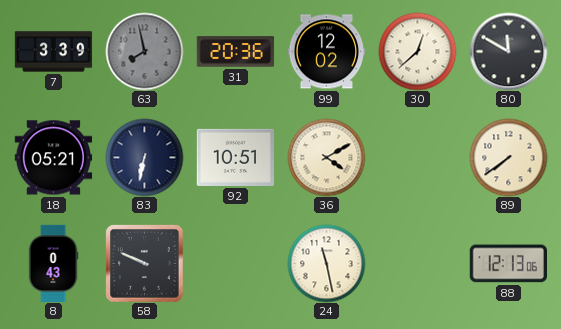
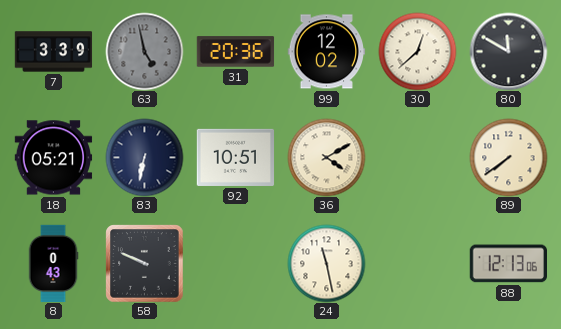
63: 7:58 -> 4:58
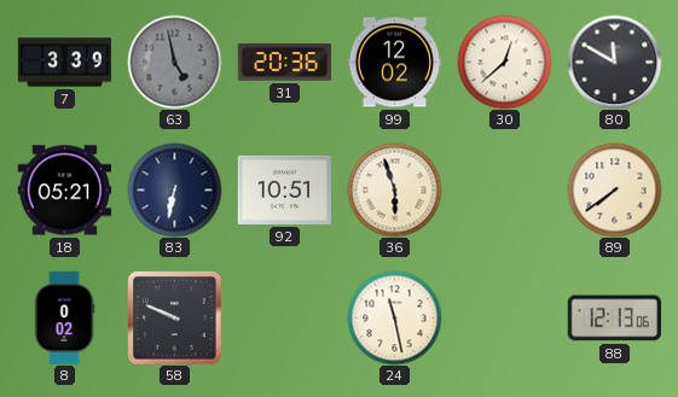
36: 4:10 -> 5:57
8: 0:43 -> 0:02
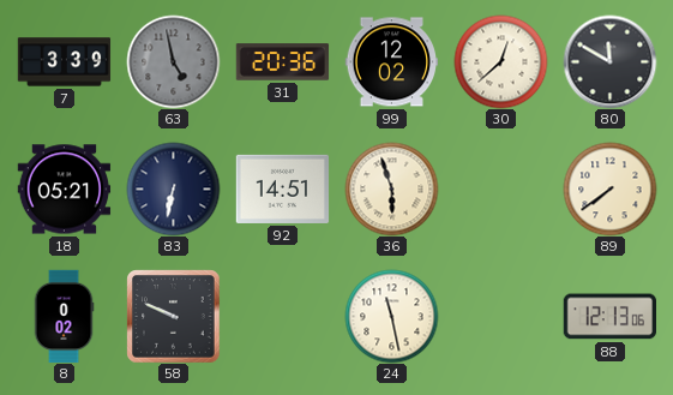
92: 10:51 -> 14:51
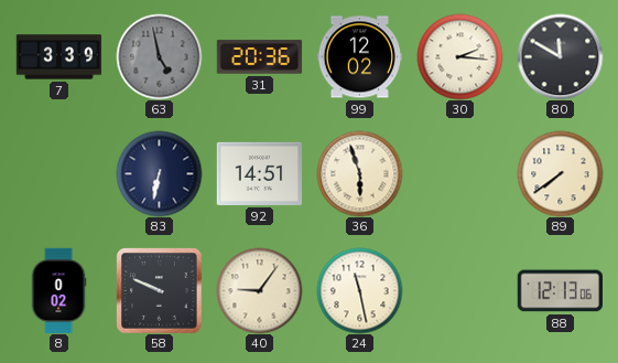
30: 12:38 -> 2:16
18: 05:21 -> none
40: none -> 9:06
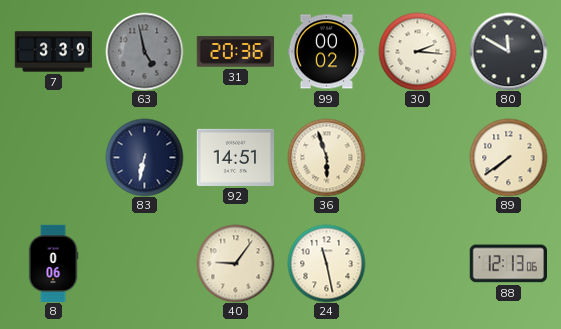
99: 12:02 -> 00:02
8: 0:02 -> 0:06
58: 9:49 -> none
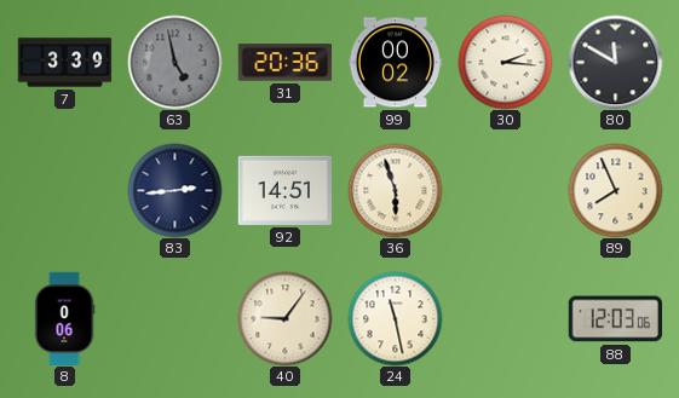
83: 6:32 -> 2:44
89: 7:39 -> 7:56
88: 12:13 -> 12:03
